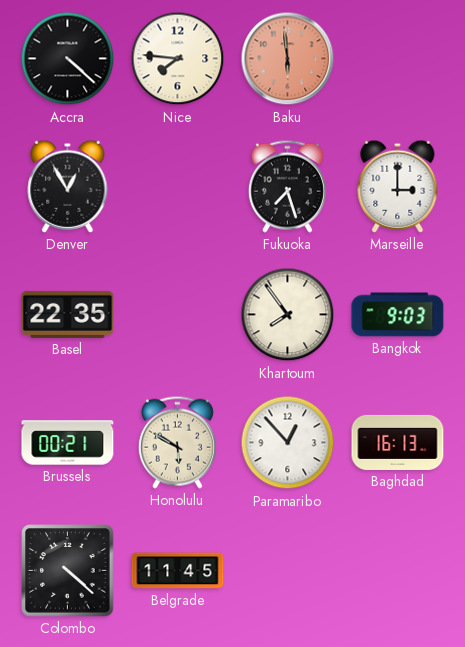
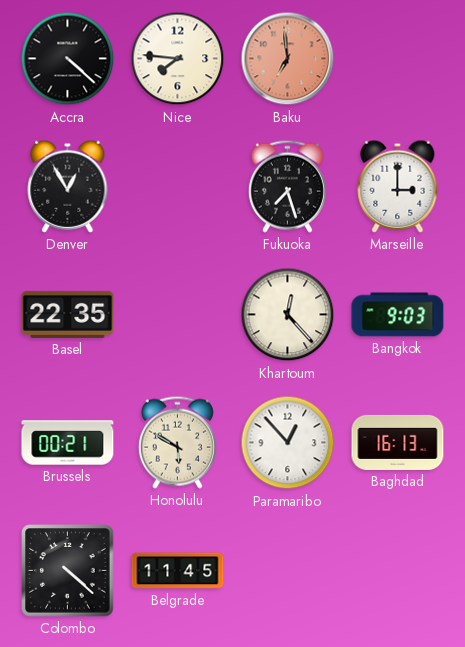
Baku: 5:59 -> 6:59
Khartoum: 7:54 -> 12:23
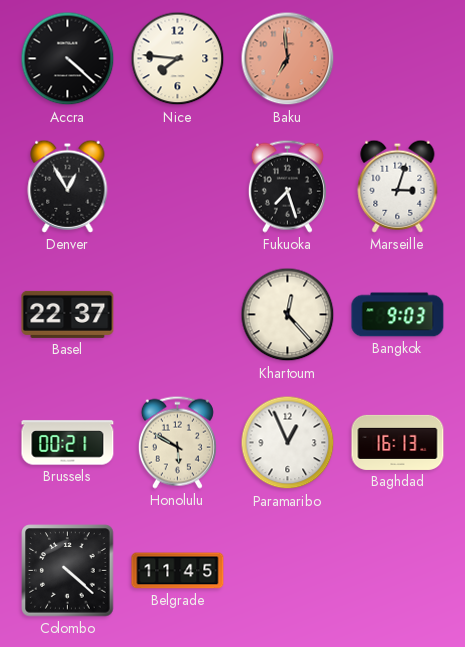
Marseille: 3:00 -> 3:03
Basel: 22:35 -> 22:37
Paramaribo: 12:53 -> 12:56
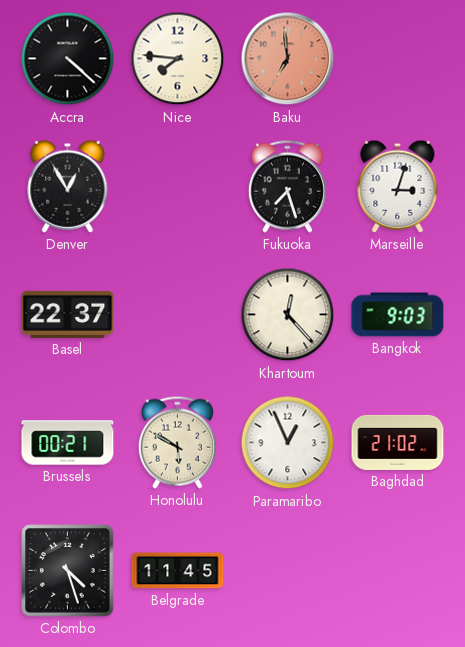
Baghdad: 16:13 -> 21:02
Colombo: 4:22 -> 4:27
